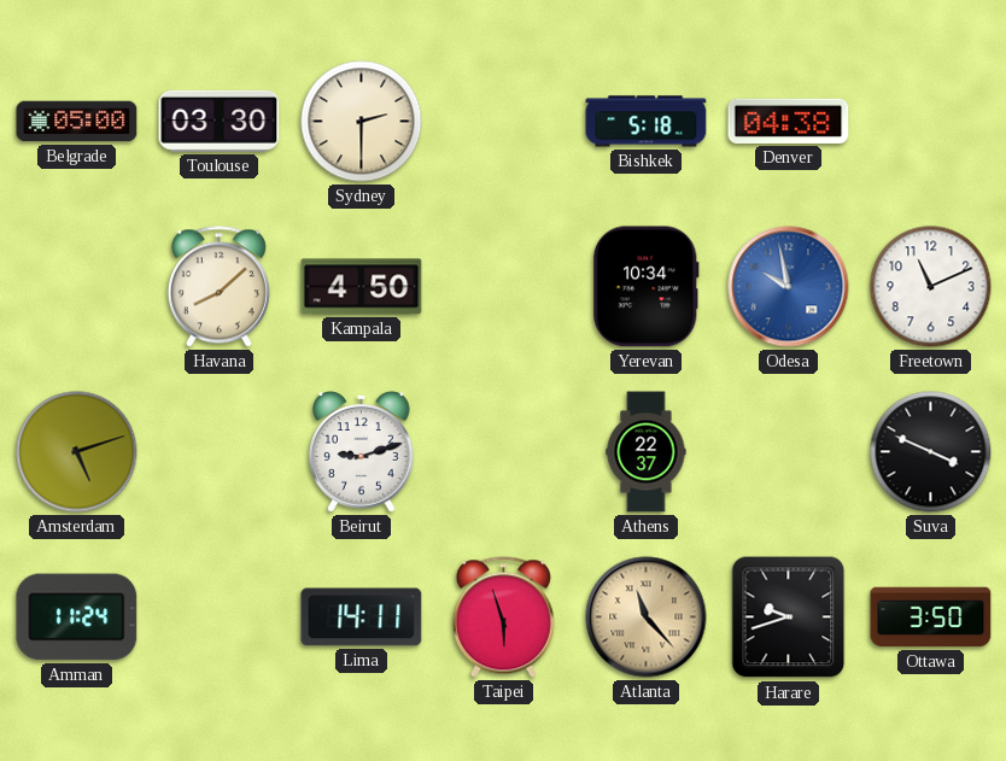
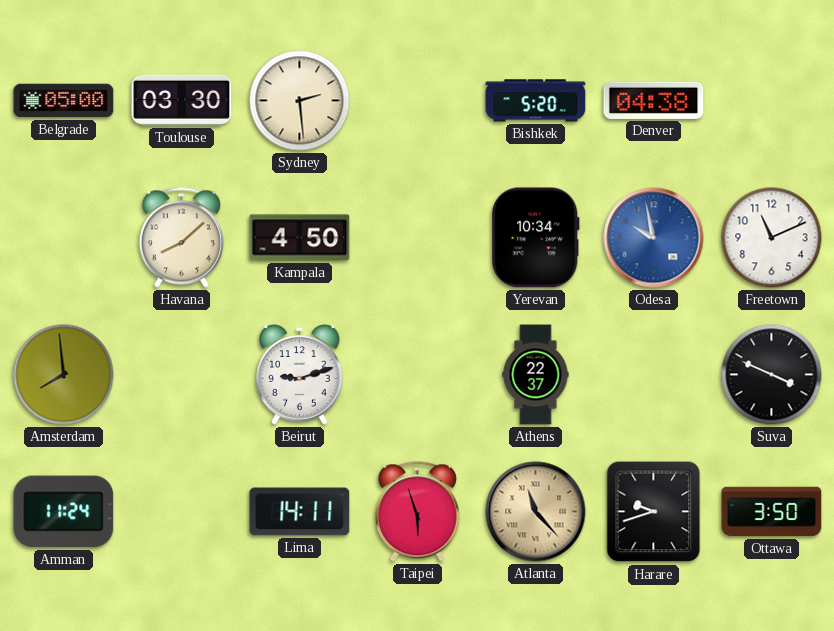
Sydney: 2:30 -> 2:29
Bishkek: 5:18 -> 5:20
Amsterdam: 5:12 -> 7:59
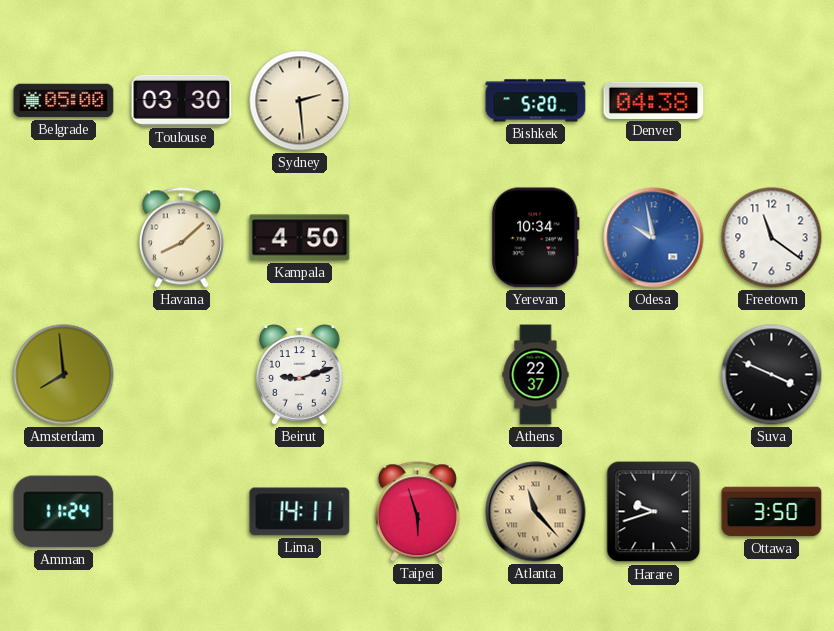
Freetown: 11:11 -> 11:21
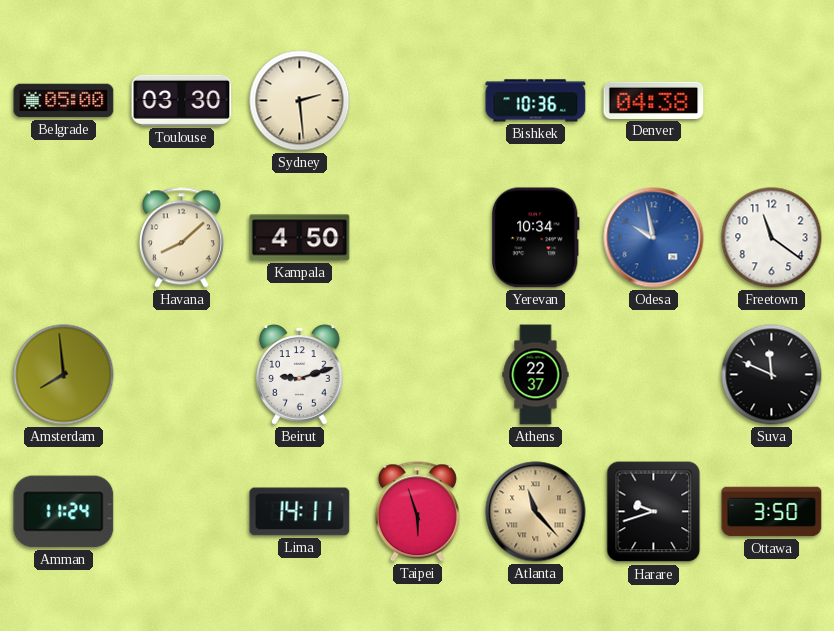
Bishkek: 5:20 -> 10:36
Suva: 3:49 -> 11:49
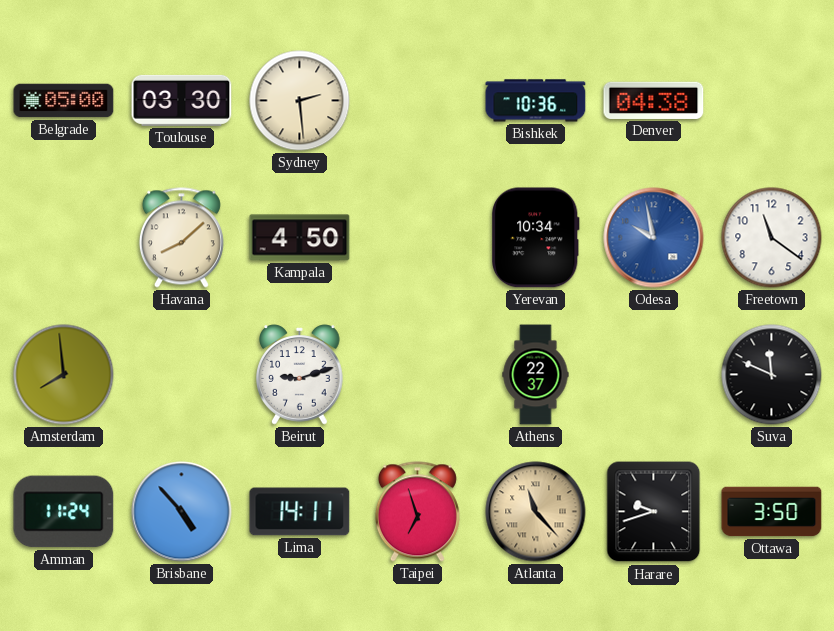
Brisbane: none -> 4:53
Taipei: 5:57 -> 6:57
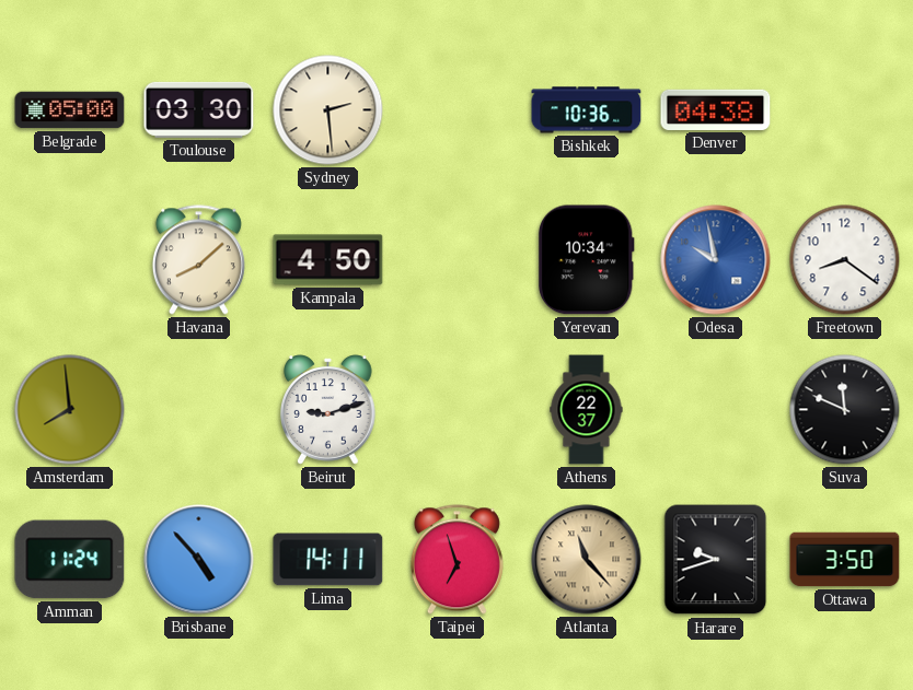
Freetown: 11:21 -> 8:21
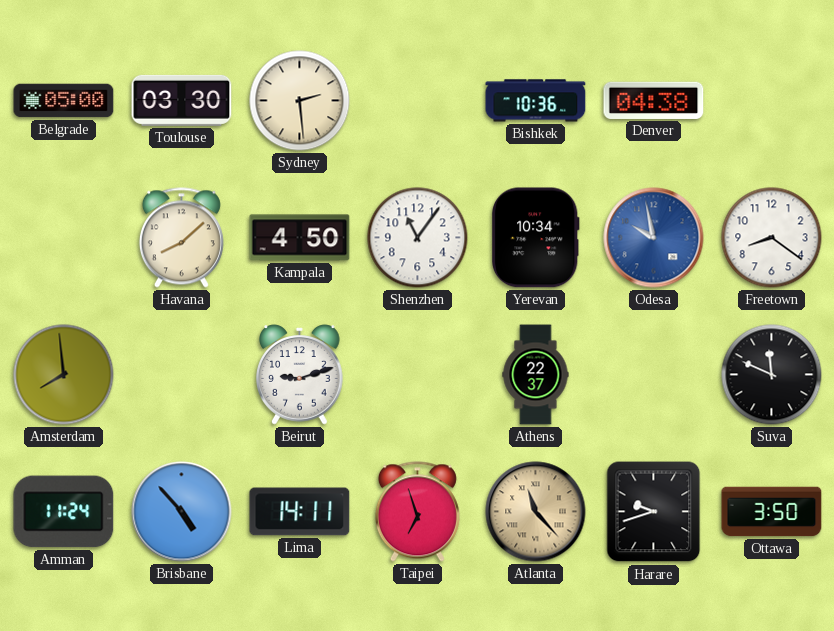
Shenzhen: none -> 11:06
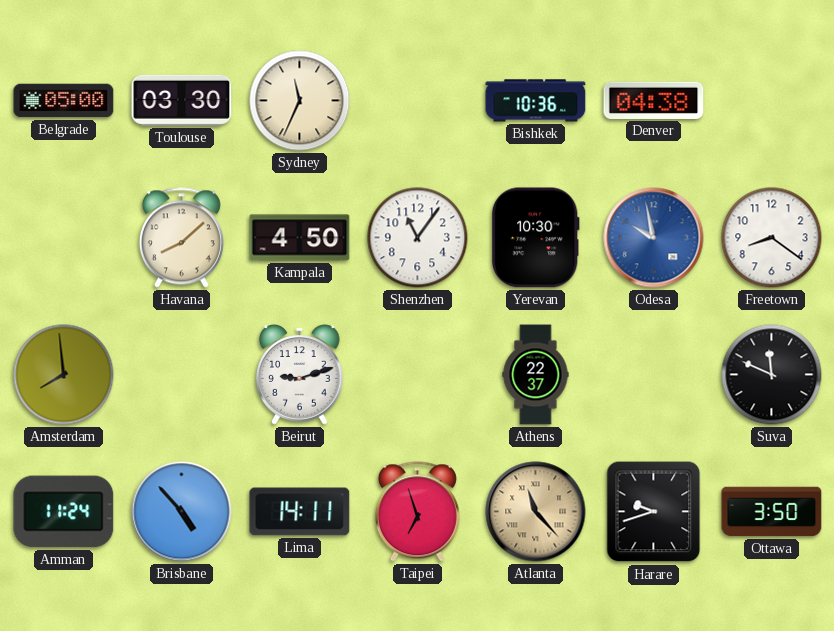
Sydney: 2:29 -> 11:34
Yerevan: 10:34 -> 10:30
